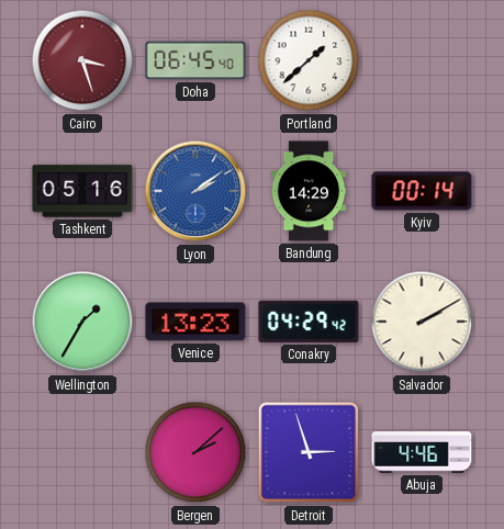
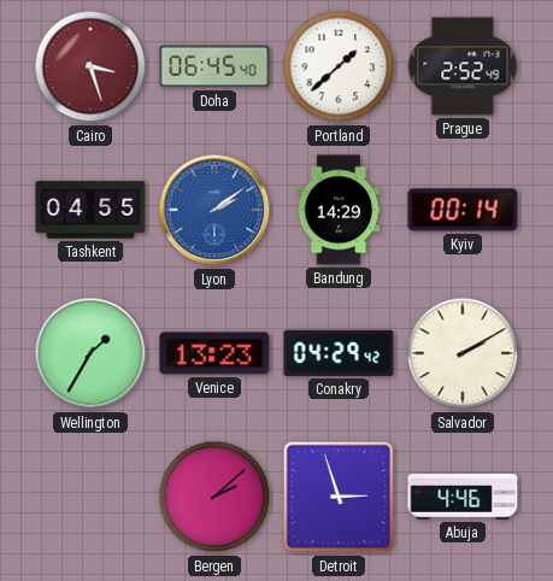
Prague: none -> 2:52
Tashkent: 05:16 -> 04:55
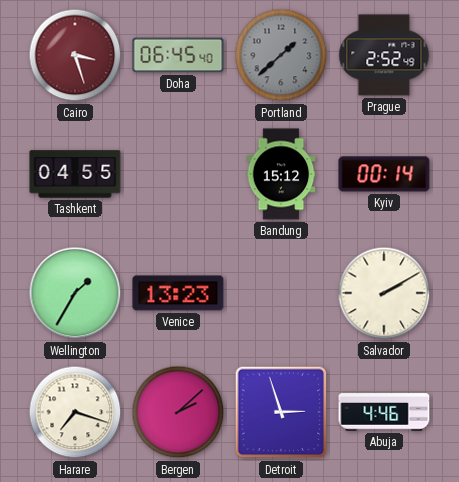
Portland dial: white -> grey
Lyon: 2:09 -> none
Bandung: 14:29 -> 15:12
Conakry: 04:29 -> none
Harare: none -> 7:18
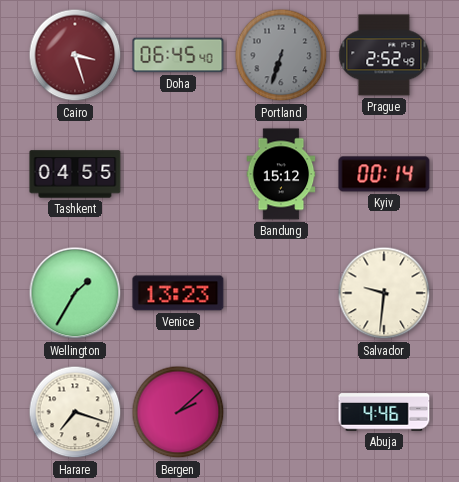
Portland: 1:38 -> 6:33
Salvador: 2:10 -> 9:31
Detroit: 2:57 -> none
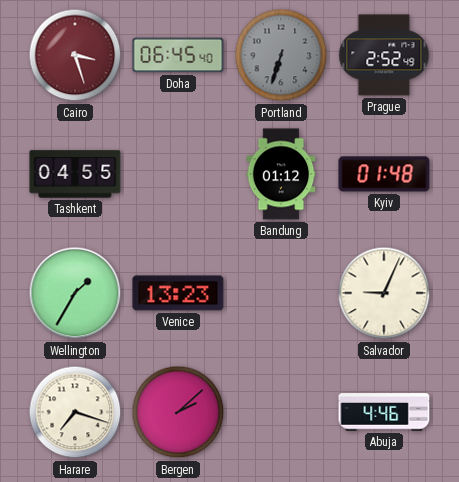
Bandung: 15:12 -> 01:12
Kyiv: 00:14 -> 01:48
Salvador: 9:31 -> 9:04
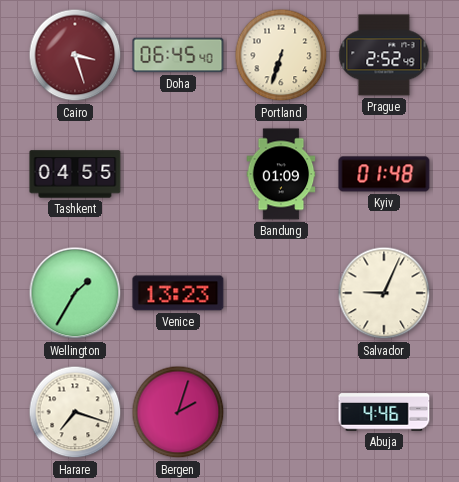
Portland dial: grey -> cream
Bandung: 01:12 -> 01:09
Bergen: 2:08 -> 2:03
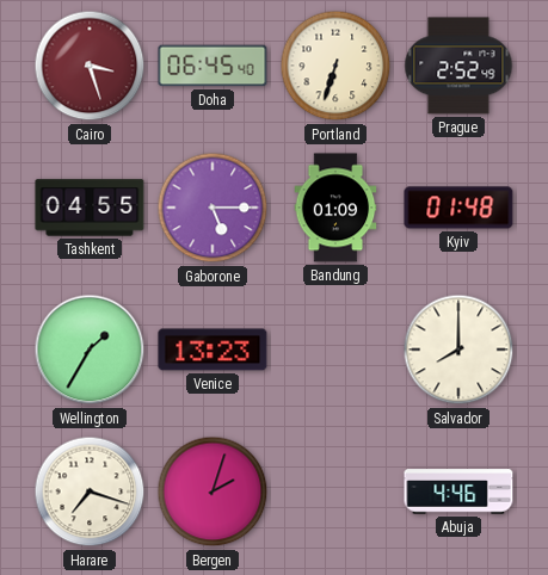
Gaborone: none -> 5:15
Salvador: 9:04 -> 8:00
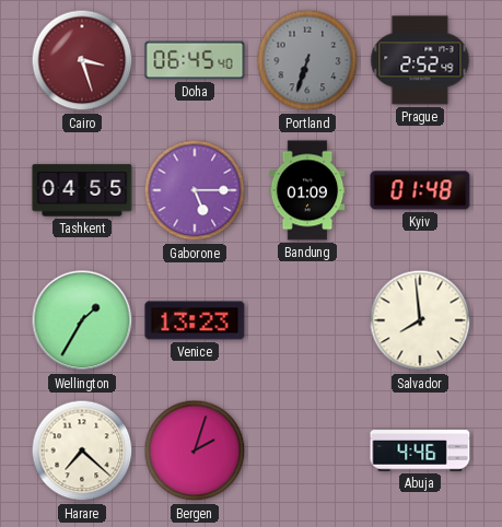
Portland dial: cream -> grey
Salvador: 8:00 -> 7:59
Harare: 7:18 -> 7:22
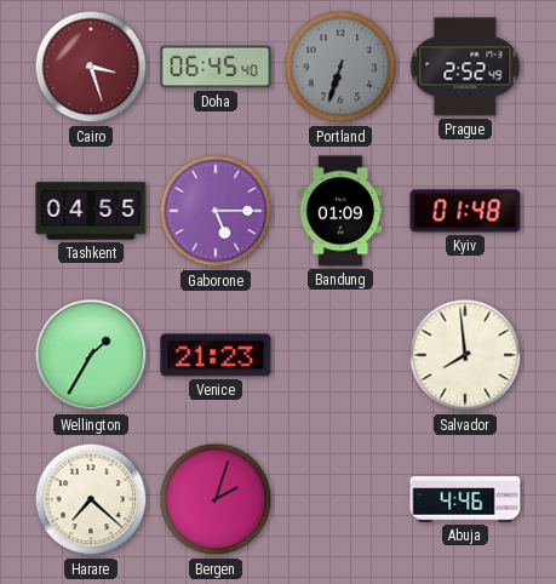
Venice: 13:23 -> 21:23
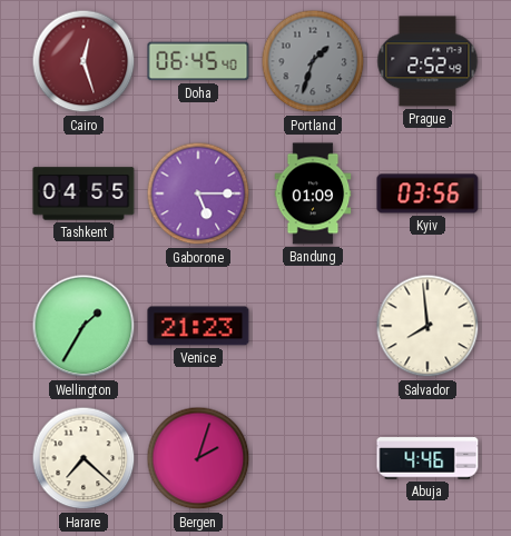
Cairo: 3:27 -> 12:27
Portland: 6:33 -> 1:33
Kyiv: 01:48 -> 03:56
